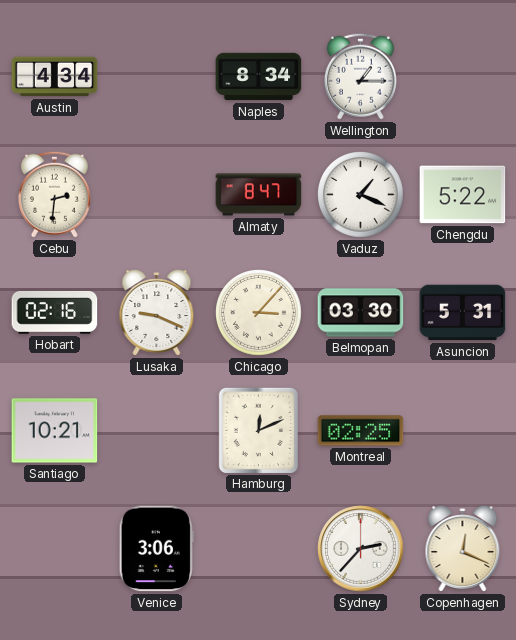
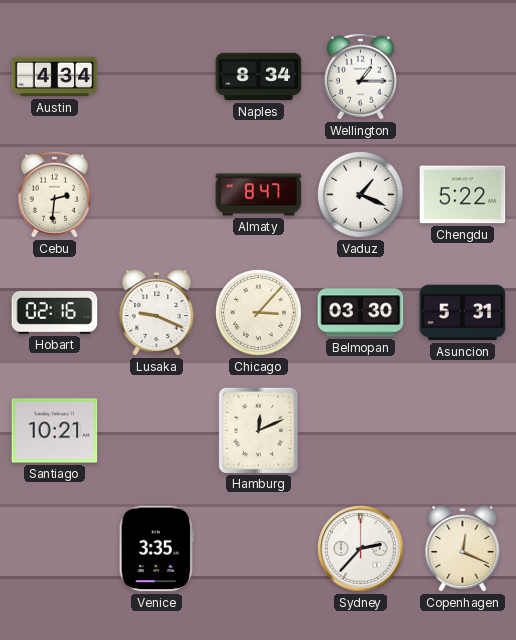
Montreal: 02:25 -> none
Venice: 3:06 -> 3:35
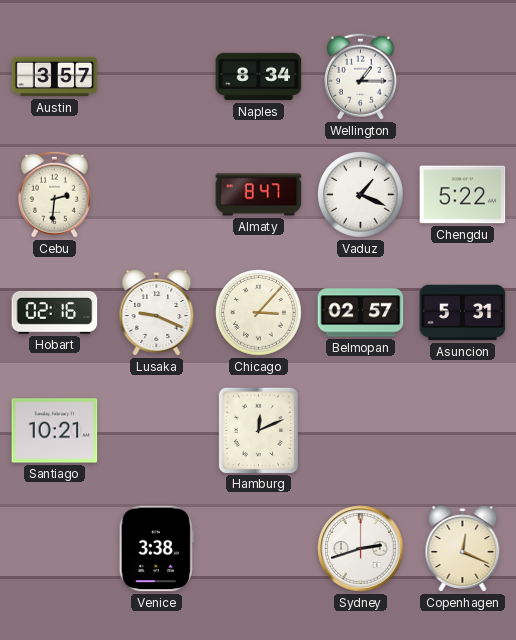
Austin: 4:34 -> 3:57
Belmopan: 03:30 -> 02:57
Venice: 3:35 -> 3:38
Sydney: 2:37 -> 2:42
